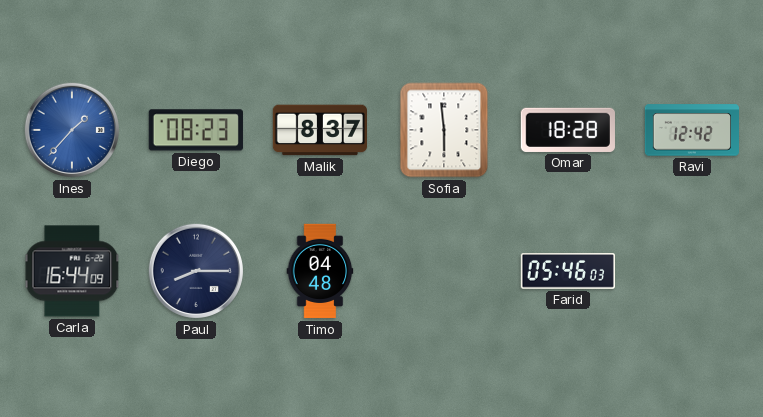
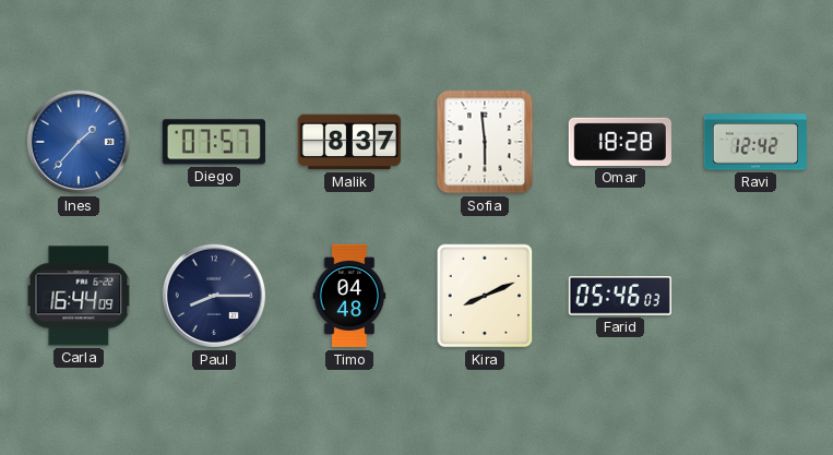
Diego: 08:23 -> 07:57
Kira: none -> 8:11
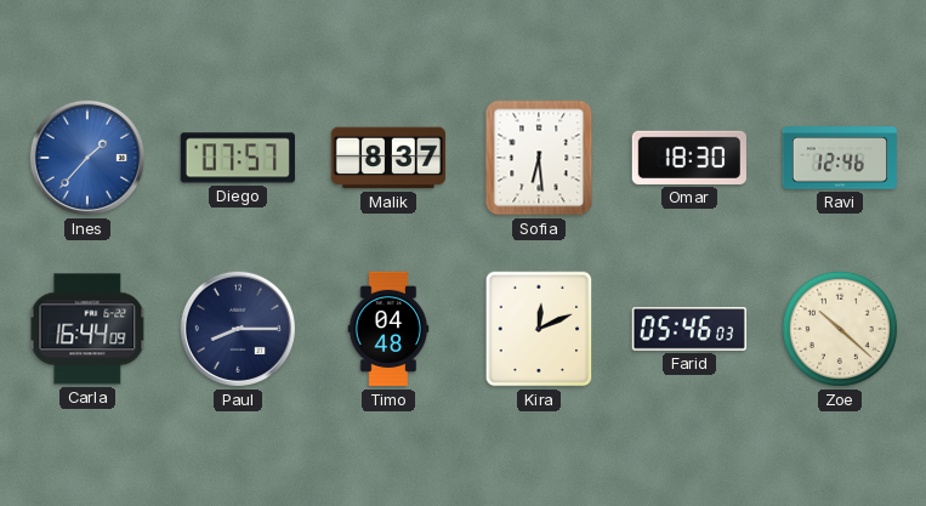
Sofia: 5:59 -> 6:29
Omar: 18:28 -> 18:30
Ravi: 12:42 -> 12:46
Kira: 8:11 -> 12:11
Zoe: none -> 10:22
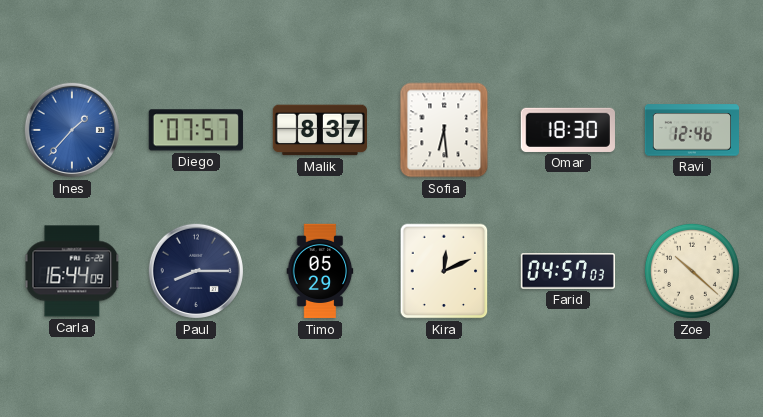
Timo: 04:48 -> 05:29
Farid: 05:46 -> 04:57
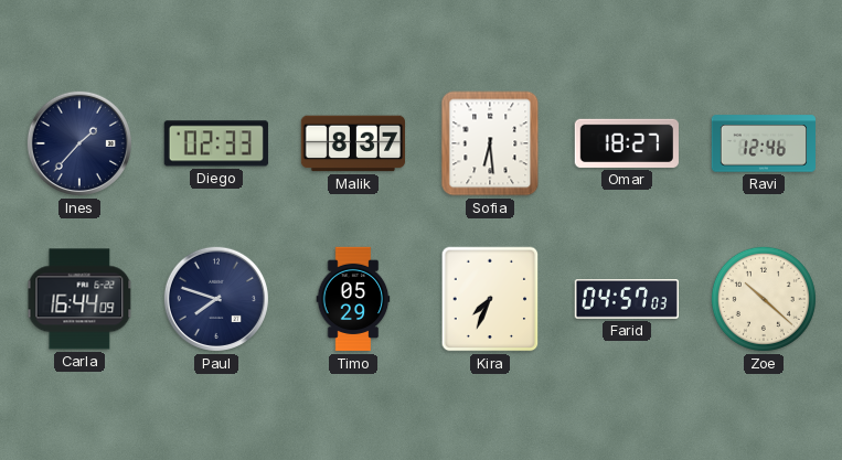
Ines dial: blue -> navy
Diego: 07:57 -> 02:33
Omar: 18:30 -> 18:27
Paul: 8:15 -> 7:48
Kira: 12:11 -> 7:34
